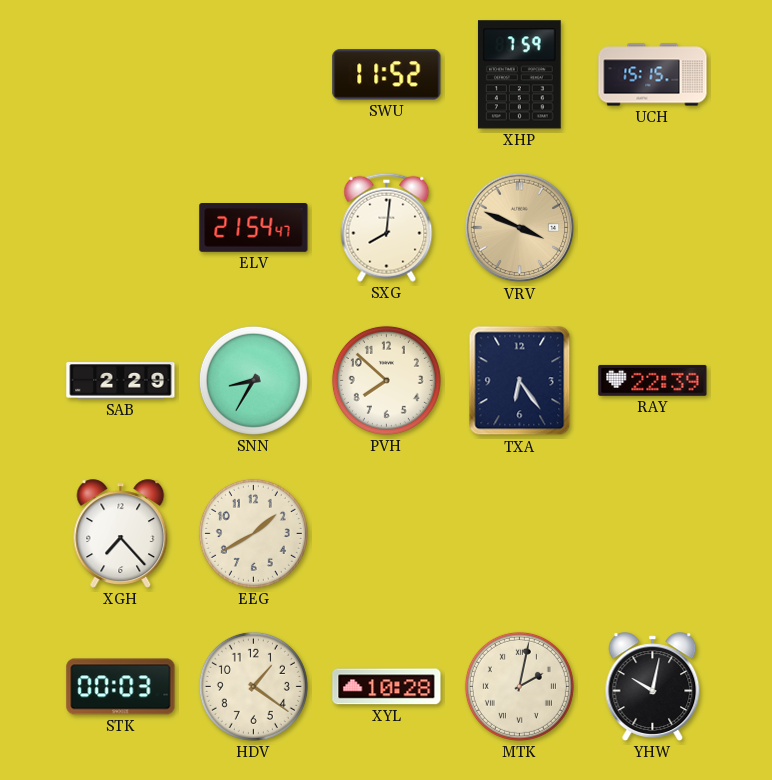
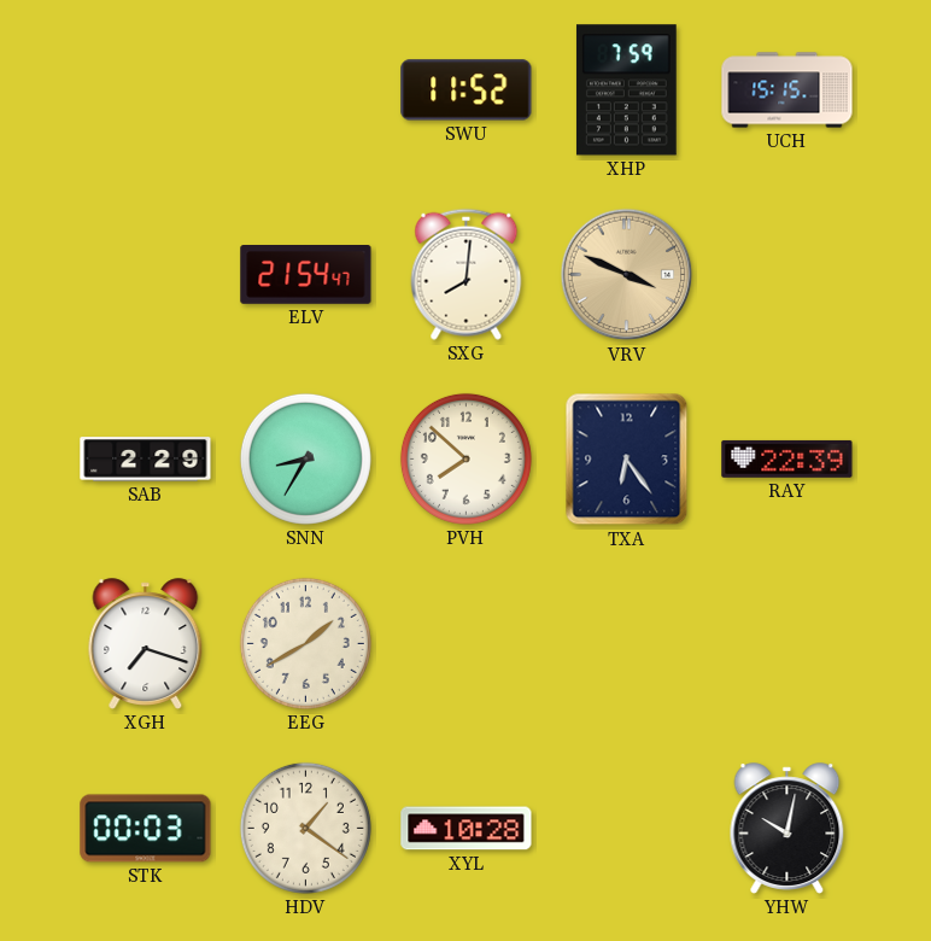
XGH: 7:23 -> 7:18
MTK: 2:02 -> none
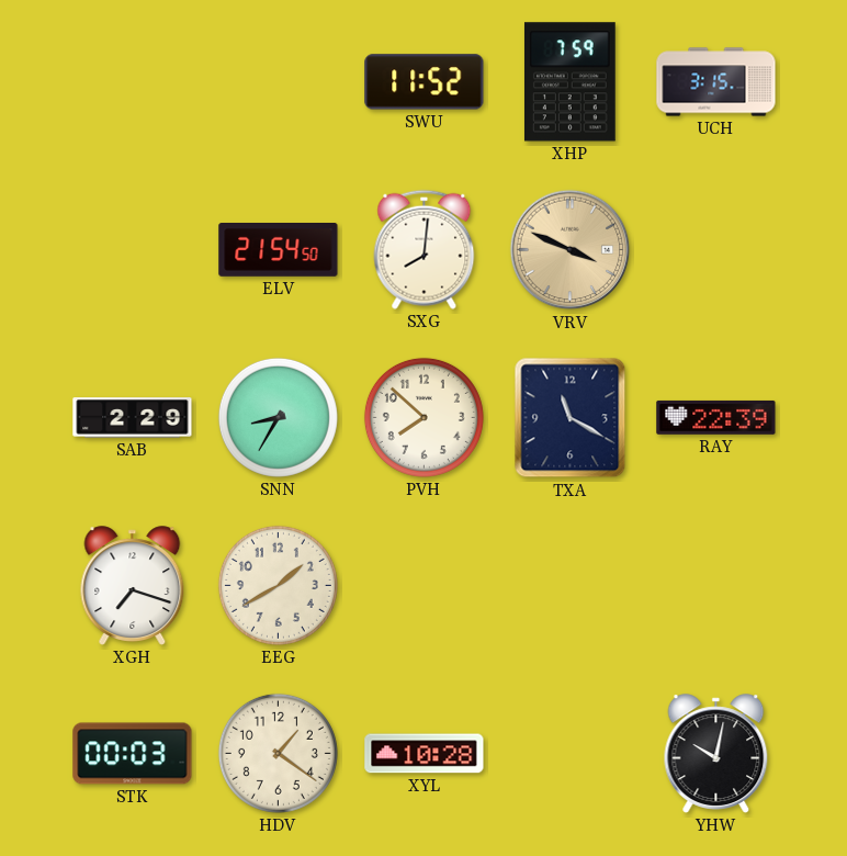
UCH: 15:15 -> 3:15
ELV: 21:54:47 -> 21:54:50
TXA: 6:24 -> 11:20
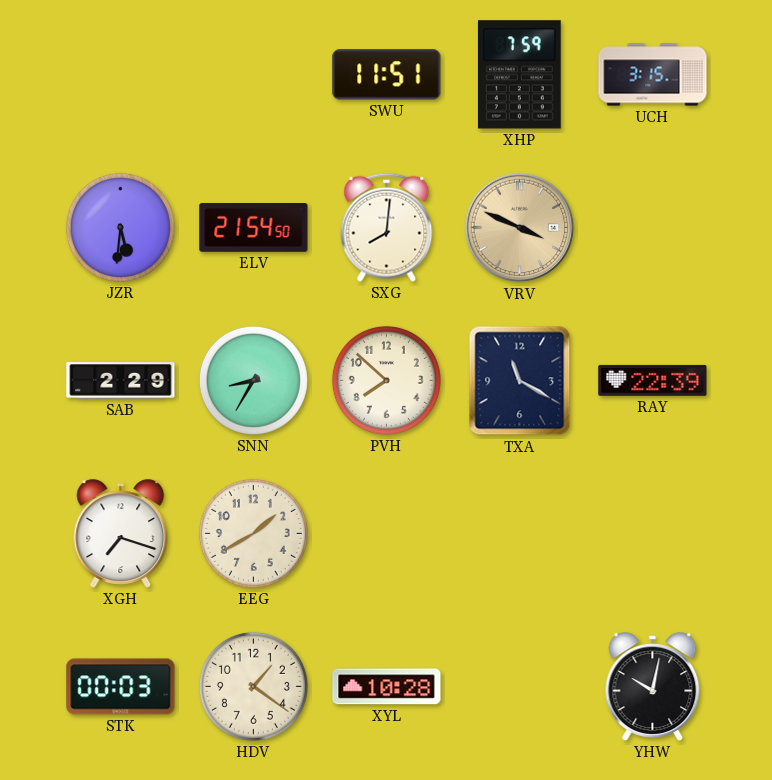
SWU: 11:52 -> 11:51
JZR: none -> 5:31
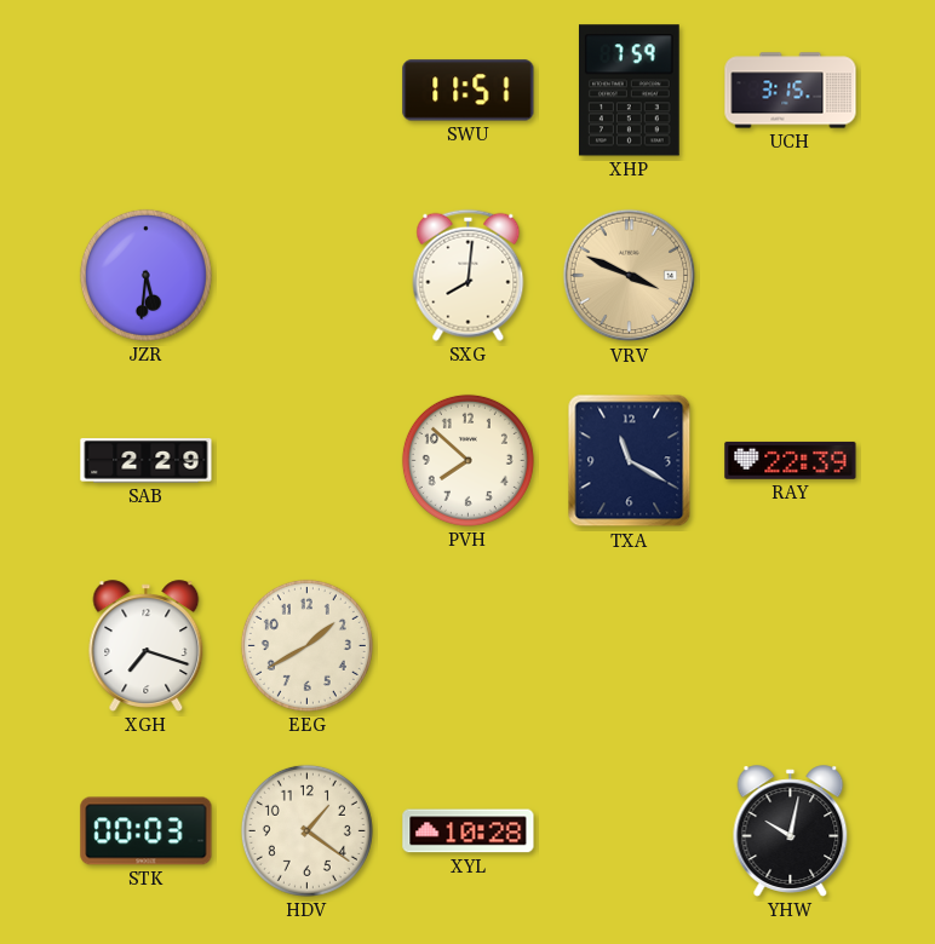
ELV: 21:54 -> none
SNN: 8:35 -> none
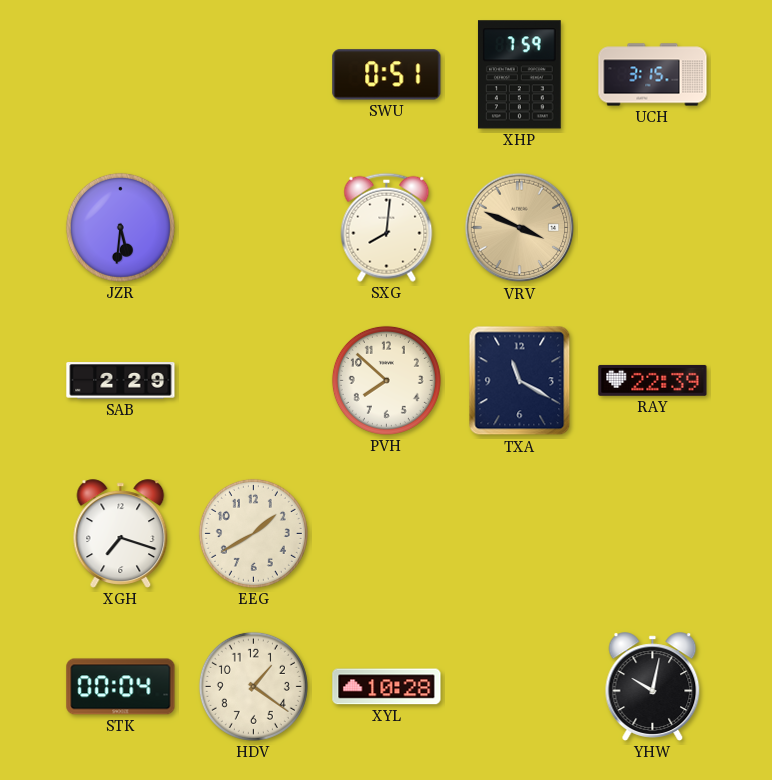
SWU: 11:51 -> 0:51
STK: 00:03 -> 00:04
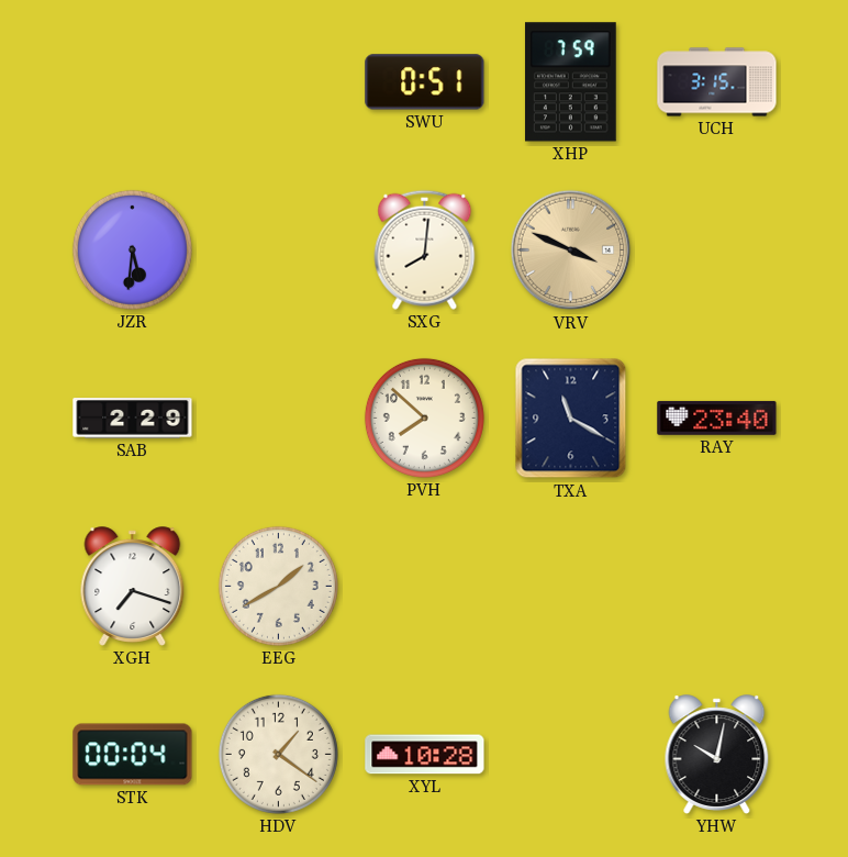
RAY: 22:39 -> 23:40
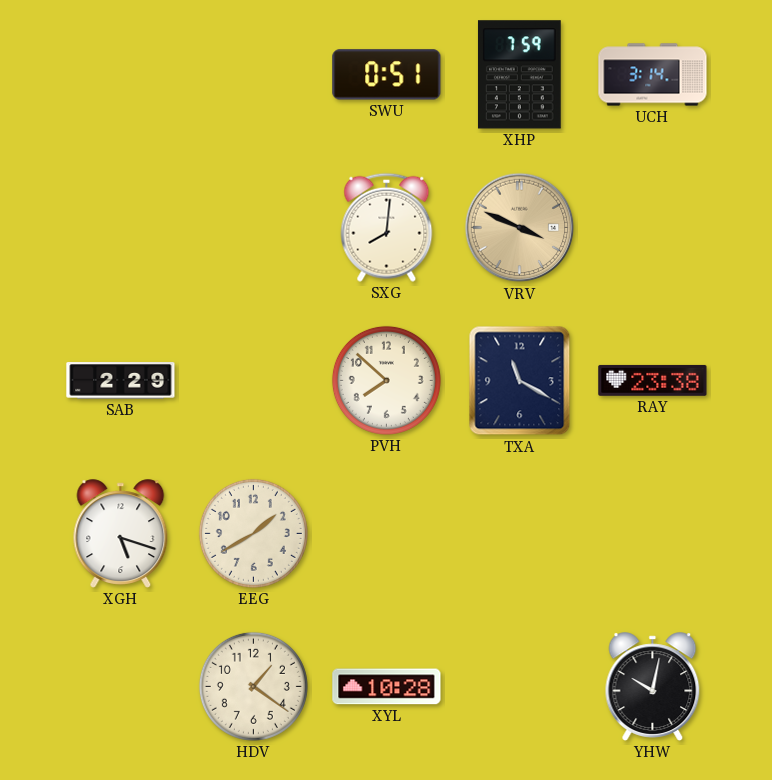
UCH: 3:15 -> 3:14
JZR: 5:31 -> none
RAY: 23:40 -> 23:38
XGH: 7:18 -> 5:18
STK: 00:04 -> none
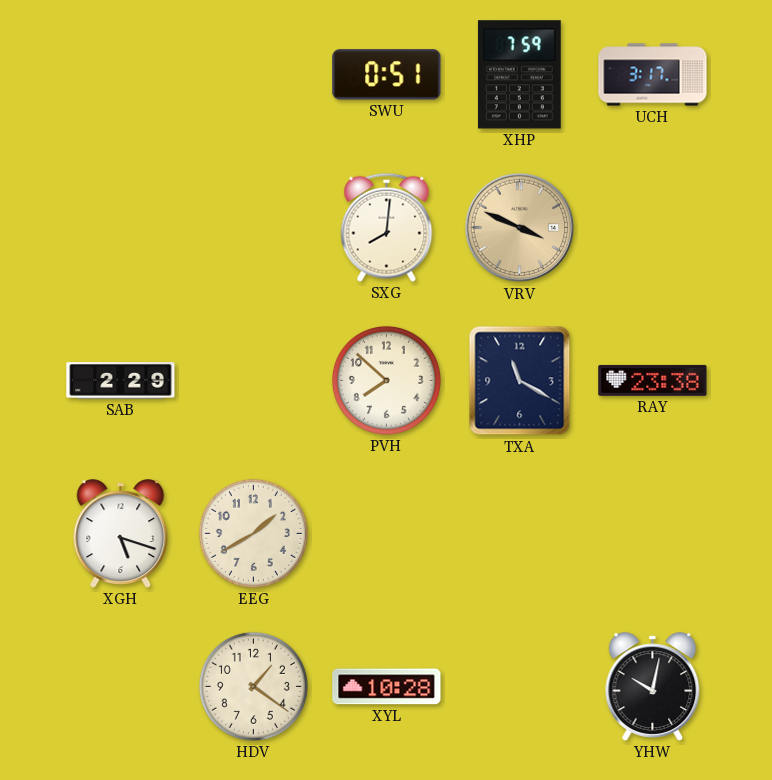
UCH: 3:14 -> 3:17
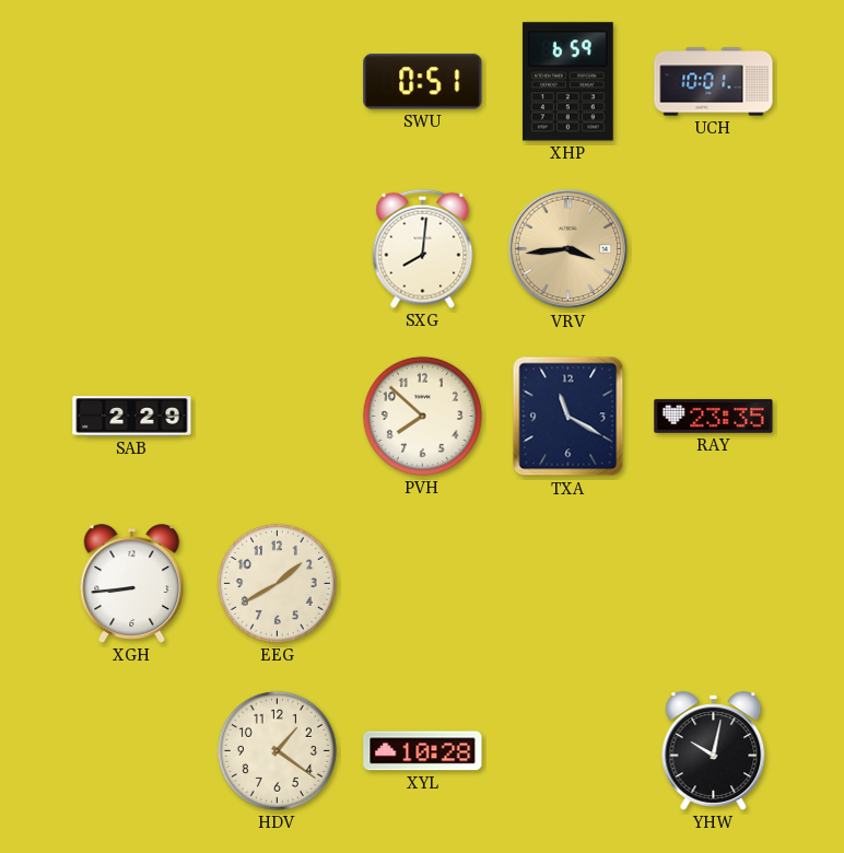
XHP: 7:59 -> 6:59
UCH: 3:17 -> 10:01
VRV: 3:49 -> 3:44
RAY: 23:38 -> 23:35
XGH: 5:18 -> 8:44
